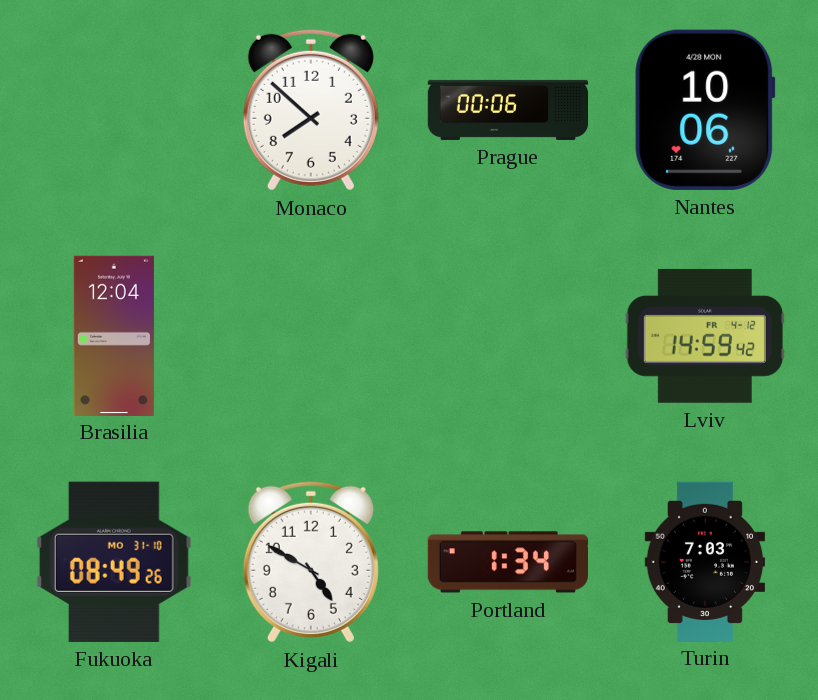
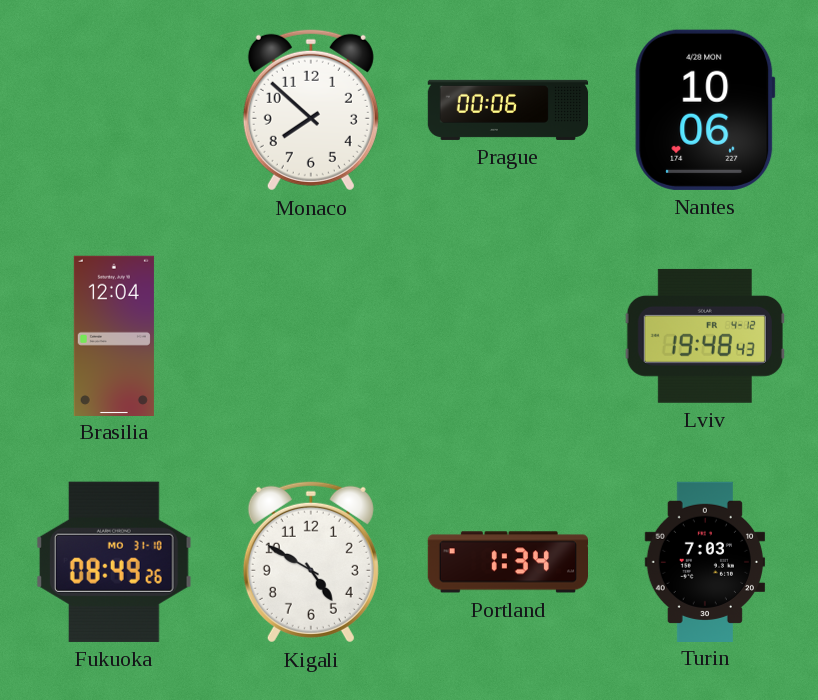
Lviv: 14:59 -> 19:48
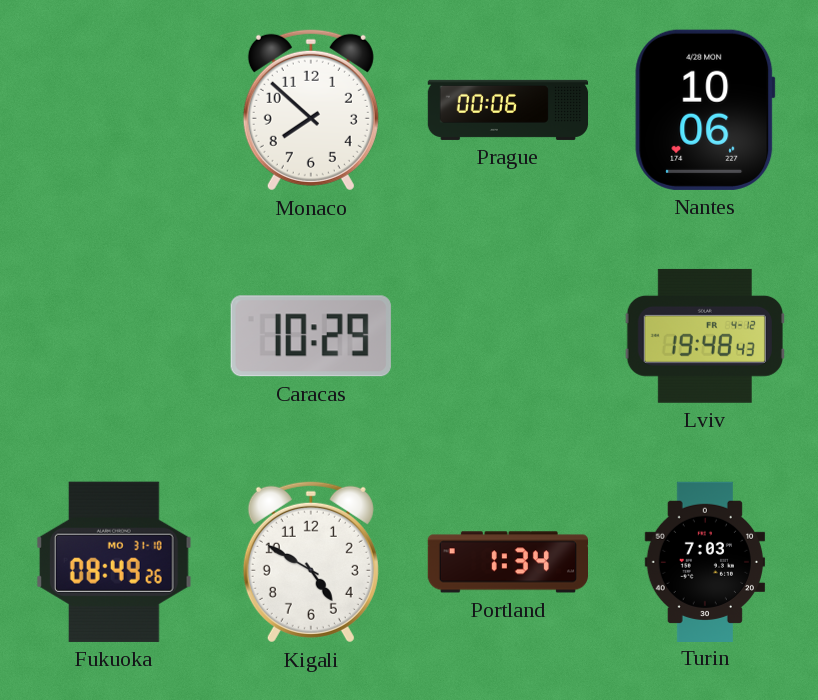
Brasilia: 12:04 -> none
Caracas: none -> 10:29
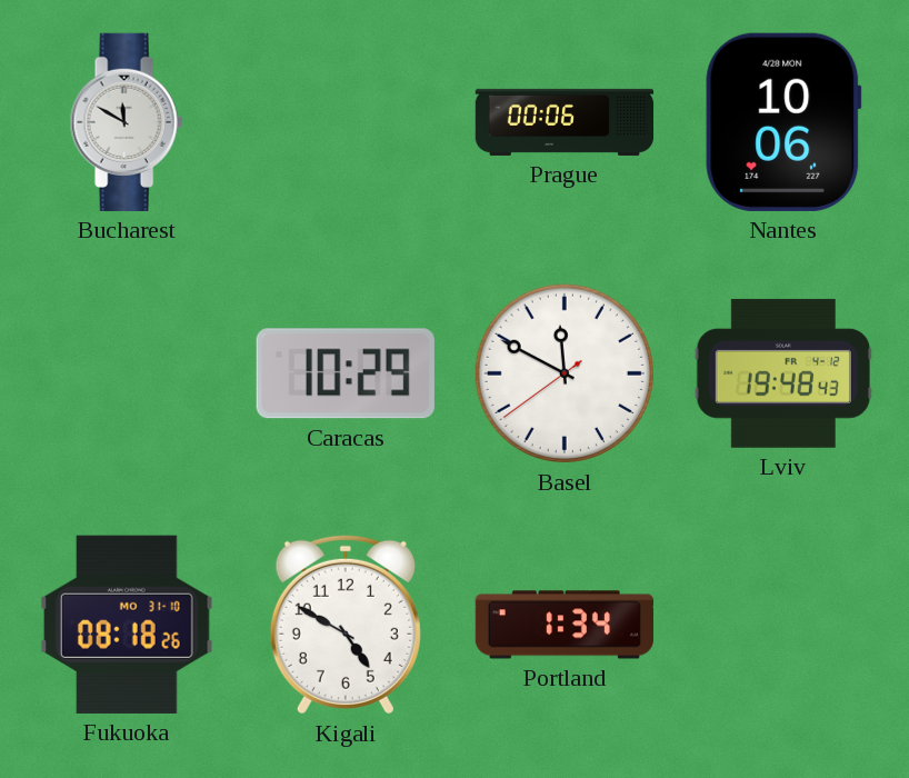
Bucharest: none -> 11:50
Monaco: 7:52 -> none
Basel: none -> 11:49
Fukuoka: 08:49 -> 08:18
Turin: 7:03 -> none
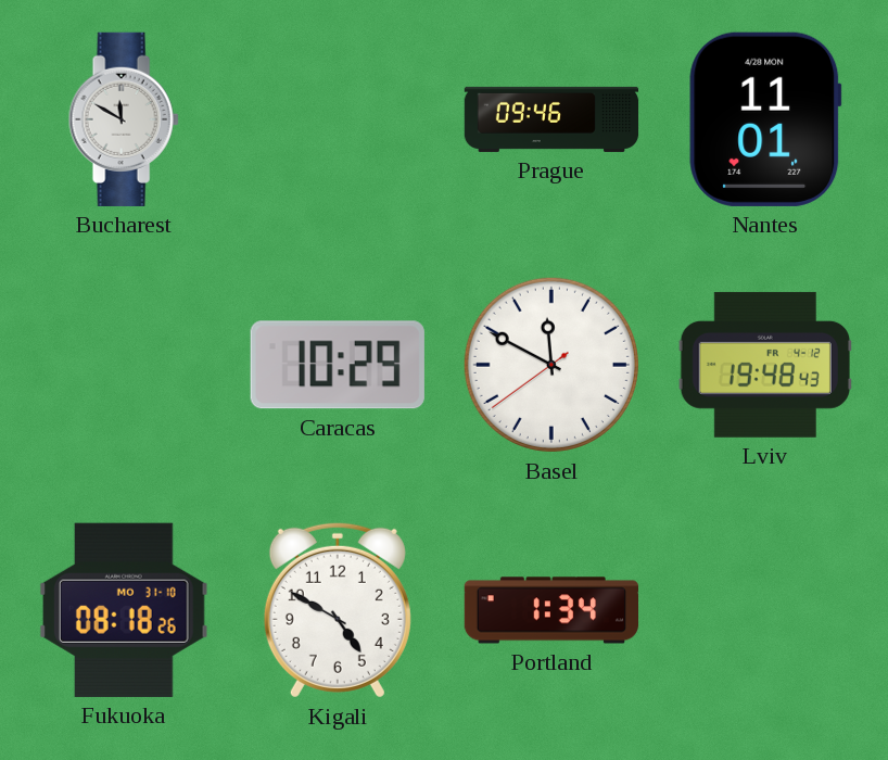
Prague: 00:06 -> 09:46
Nantes: 10:06 -> 11:01
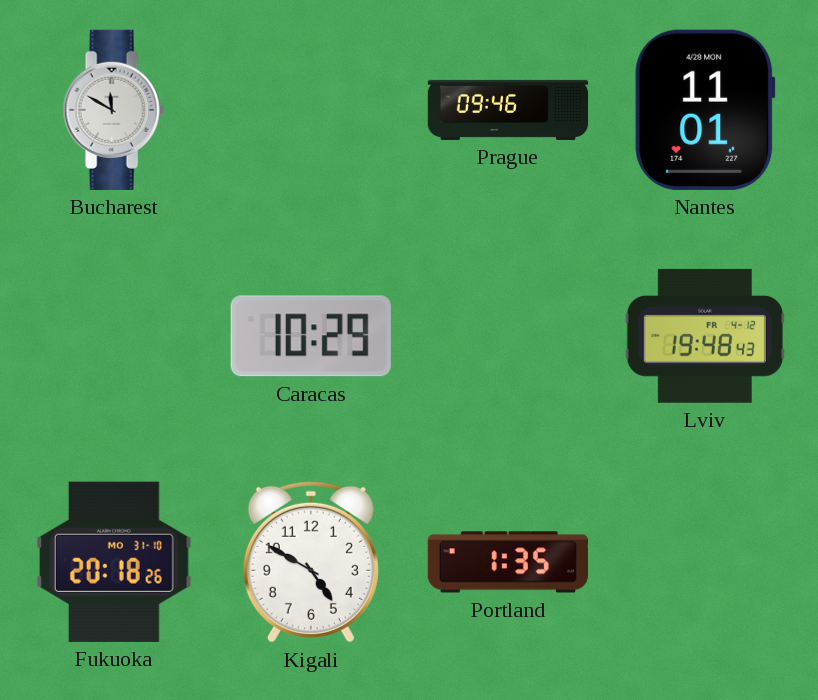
Basel: 11:49 -> none
Fukuoka: 08:18 -> 20:18
Portland: 1:34 -> 1:35
